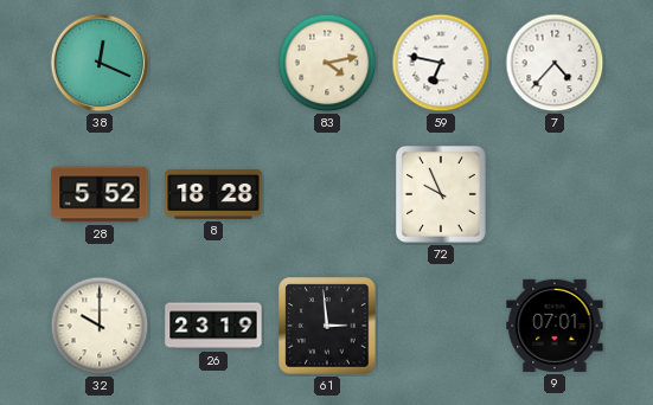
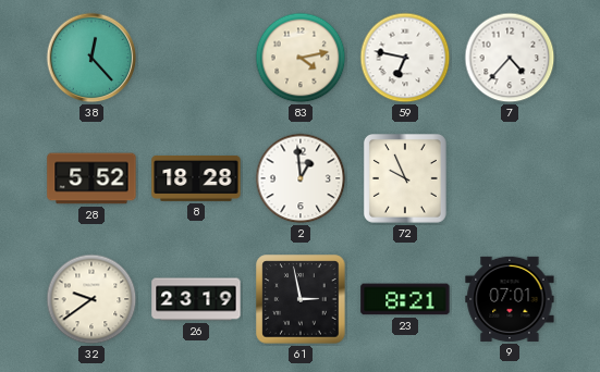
38: 12:19 -> 12:23
2: none -> 12:59
32: 10:00 -> 9:39
61: 2:59 -> 2:58
23: none -> 8:21
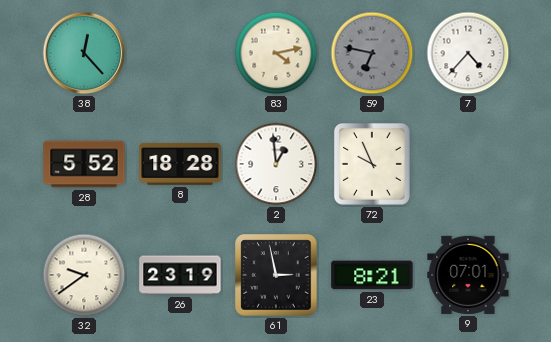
59 dial: white -> grey
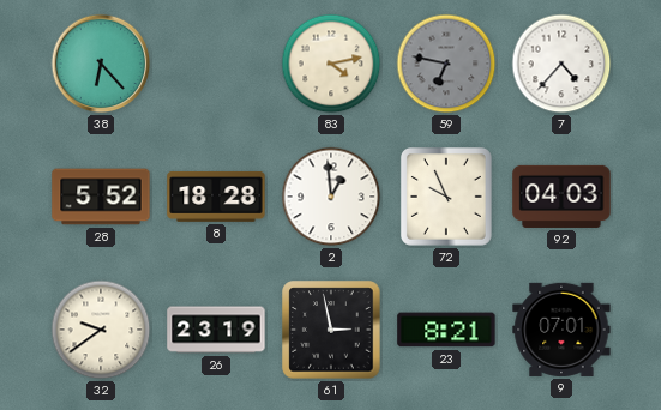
38: 12:23 -> 6:23
92: none -> 04:03
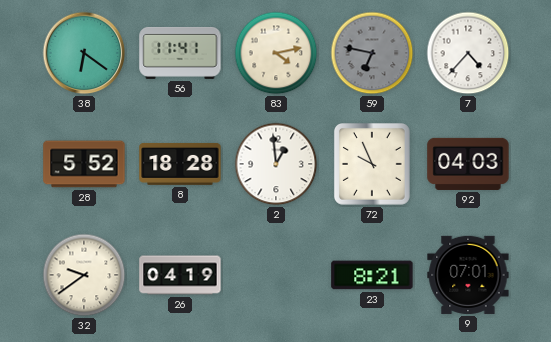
38: 6:23 -> 6:21
56: none -> 11:41
26: 23:19 -> 04:19
61: 2:58 -> none
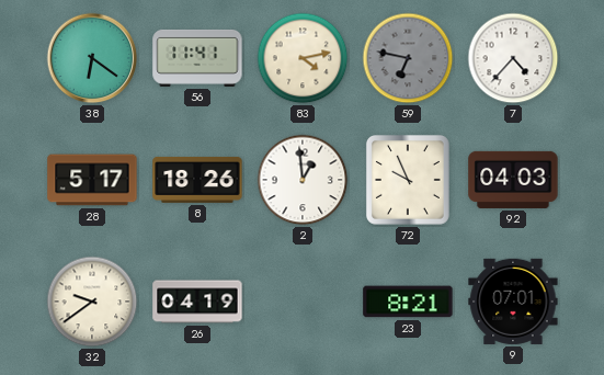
28: 5:52 -> 5:17
8: 18:28 -> 18:26
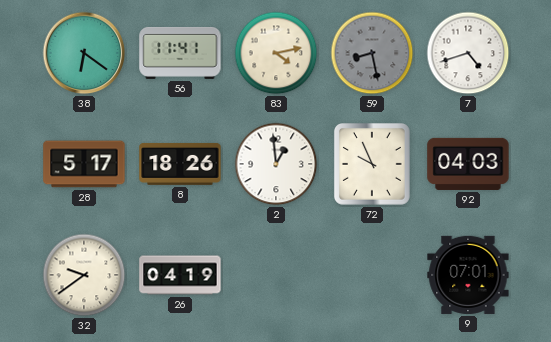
59: 6:47 -> 8:28
7: 4:37 -> 4:42
23: 8:21 -> none
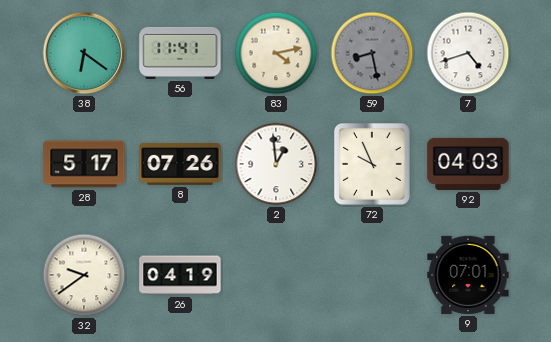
8: 18:26 -> 07:26
